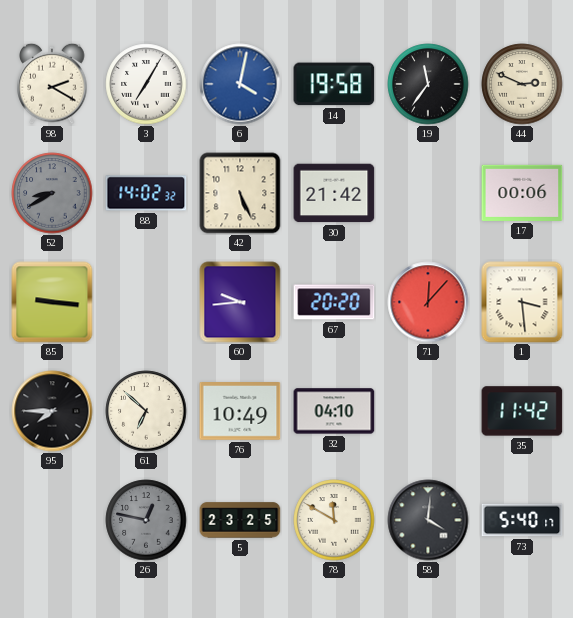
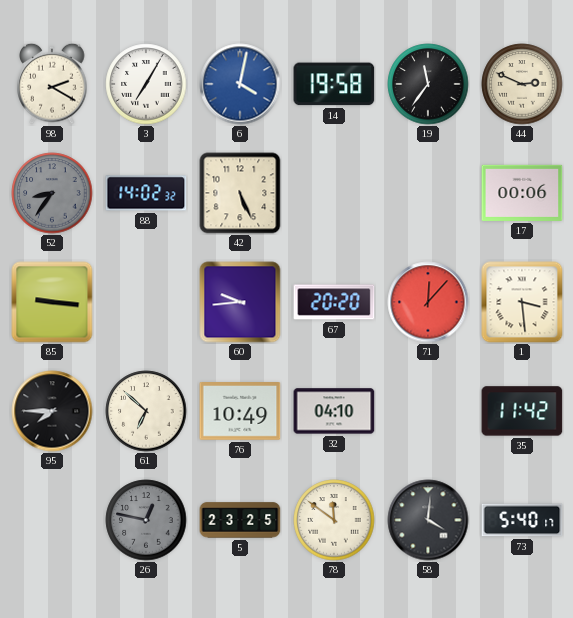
52: 8:40 -> 8:36
30: 21:42 -> none
78: 11:50 -> 11:51
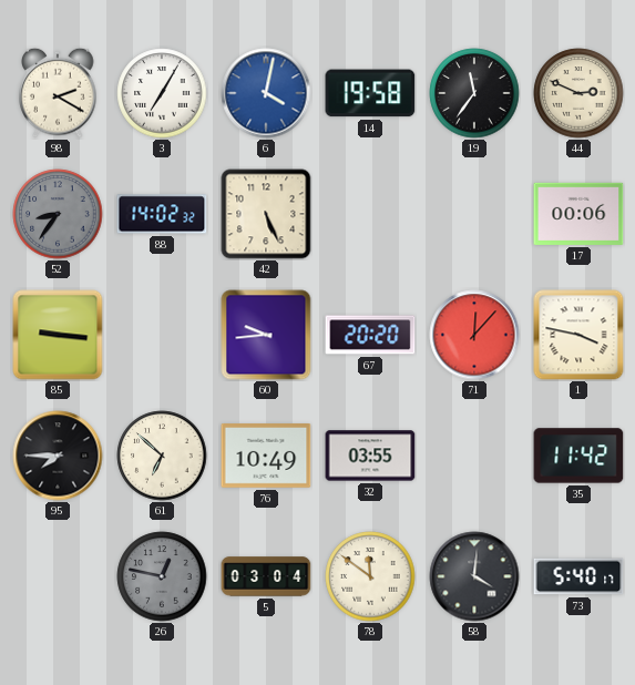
1: 3:29 -> 3:47
32: 04:10 -> 03:55
5: 23:25 -> 03:04
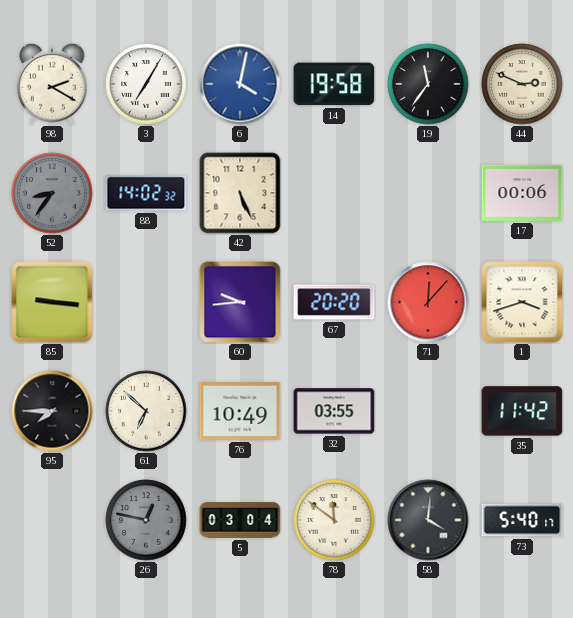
1: 3:47 -> 3:42
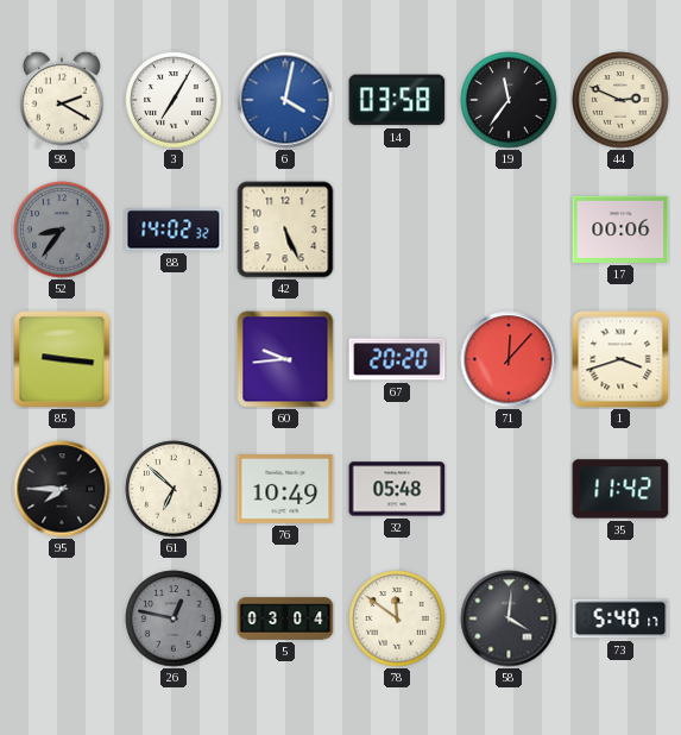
14: 19:58 -> 03:58
32: 03:55 -> 05:48
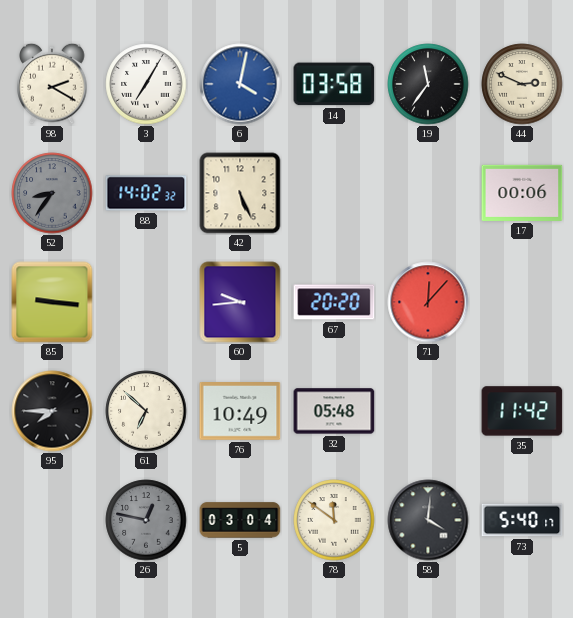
1: 3:42 -> none
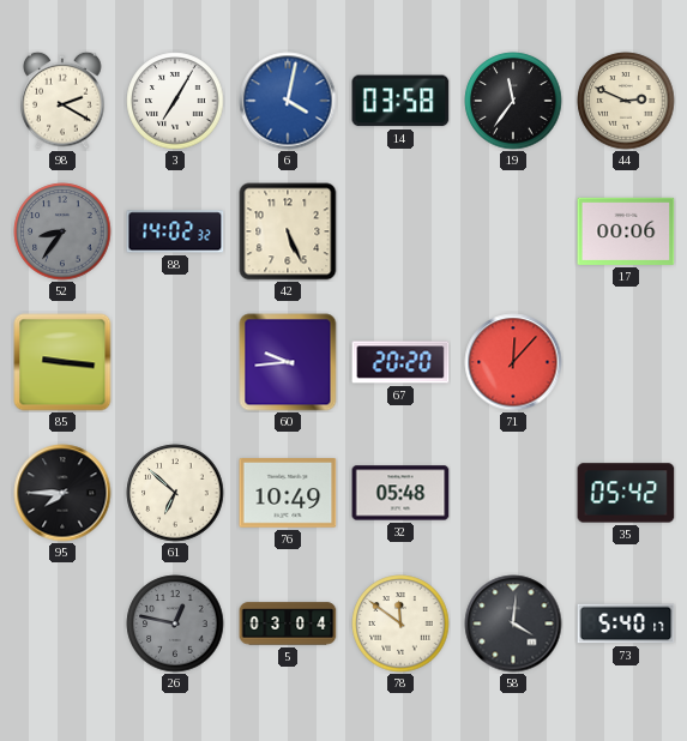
35: 11:42 -> 05:42
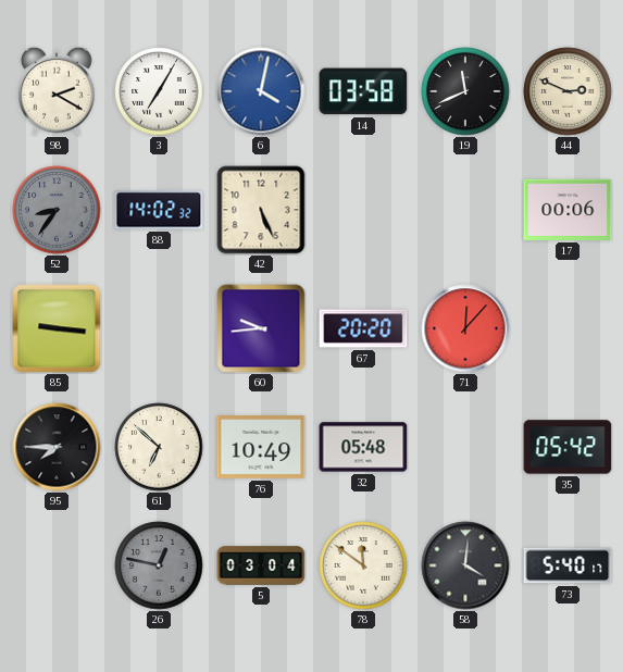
19: 11:36 -> 11:41
